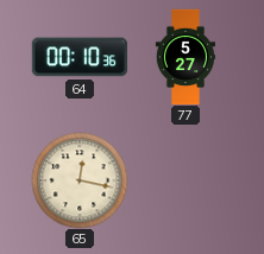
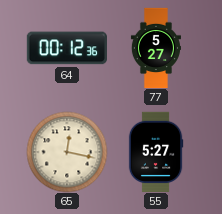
64: 00:10 -> 00:12
55: none -> 5:27
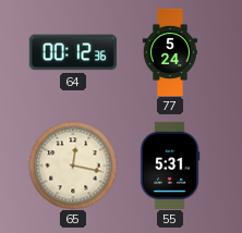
77: 5:27 -> 5:24
55: 5:27 -> 5:31
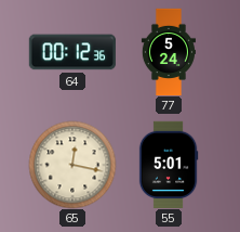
55: 5:31 -> 5:01
